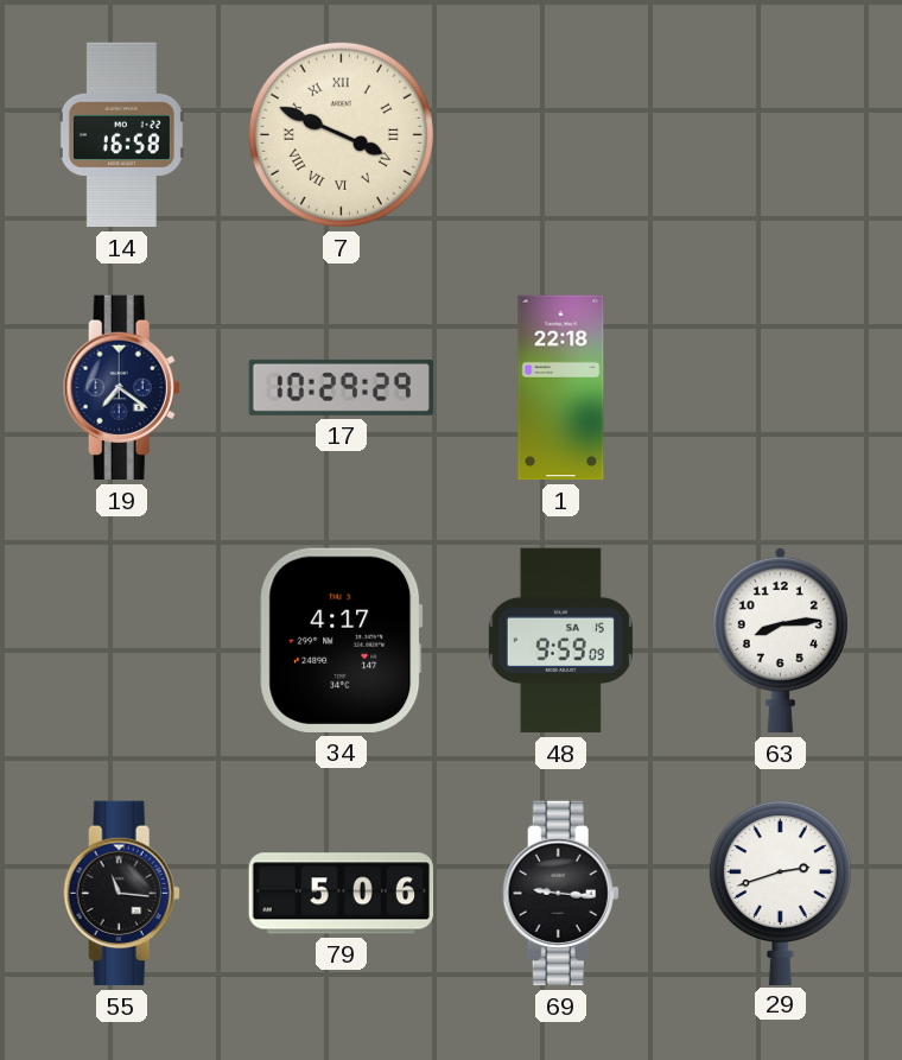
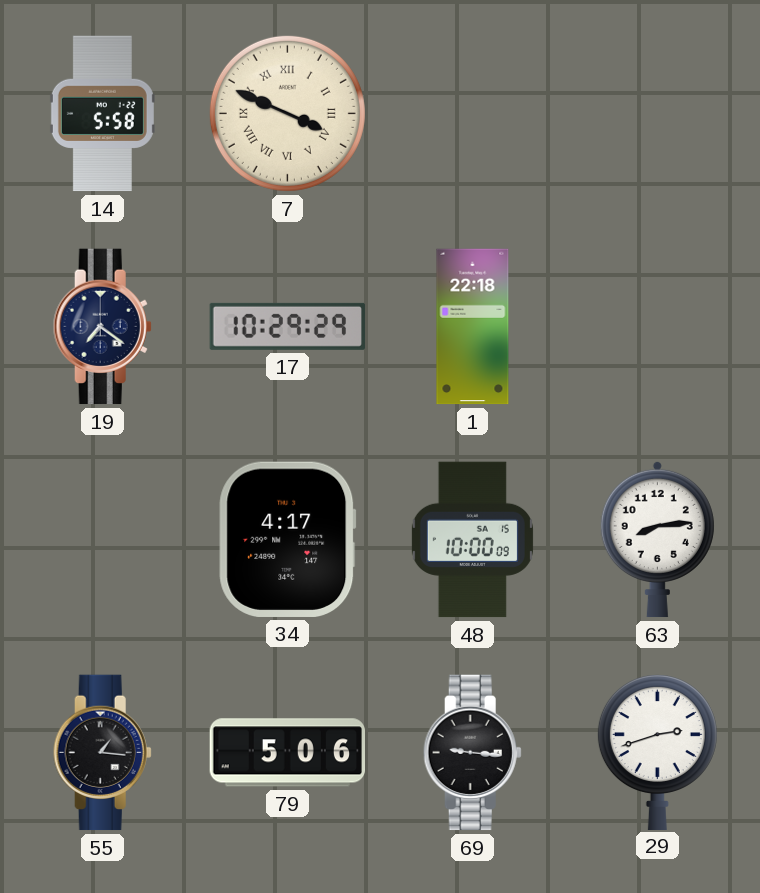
14: 16:58 -> 5:58
48: 9:59 -> 10:00
55: 11:16 -> 1:16
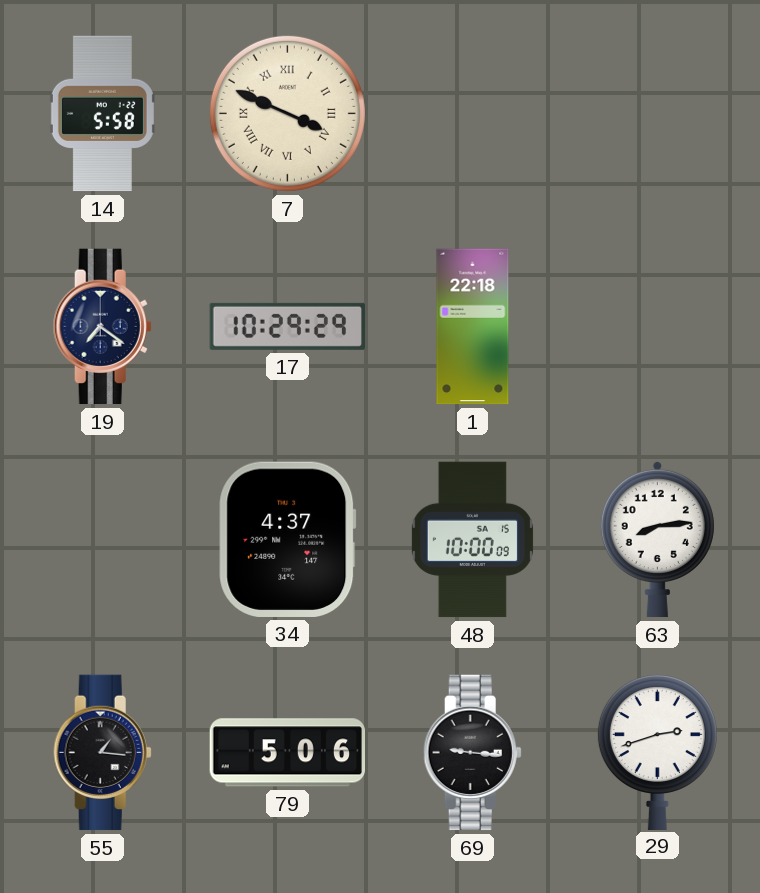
34: 4:17 -> 4:37
